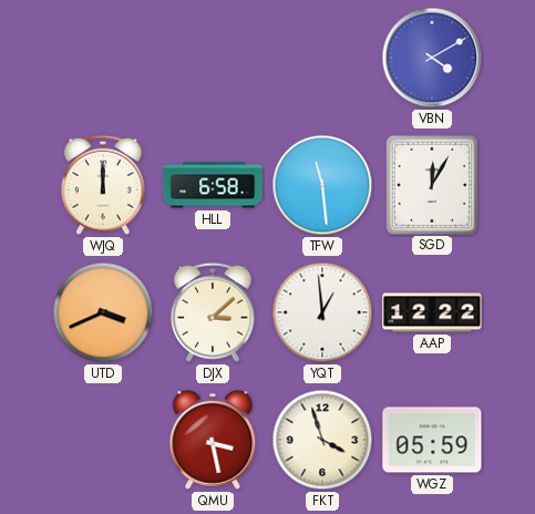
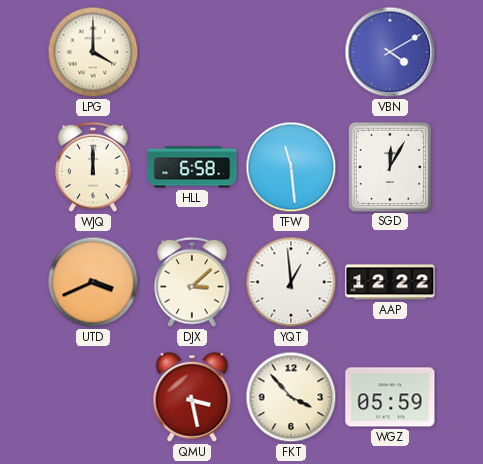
LPG: none -> 4:00
FKT: 3:57 -> 3:53
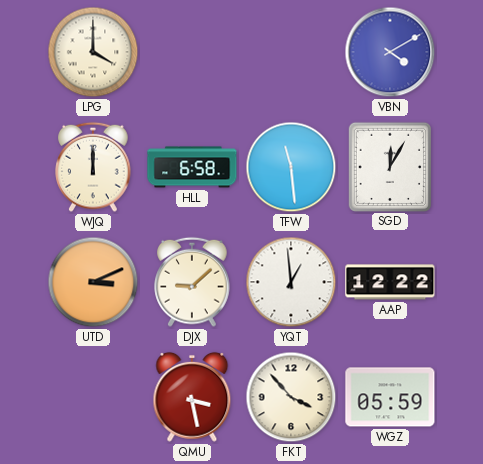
UTD: 3:41 -> 3:11
DJX: 3:08 -> 9:08
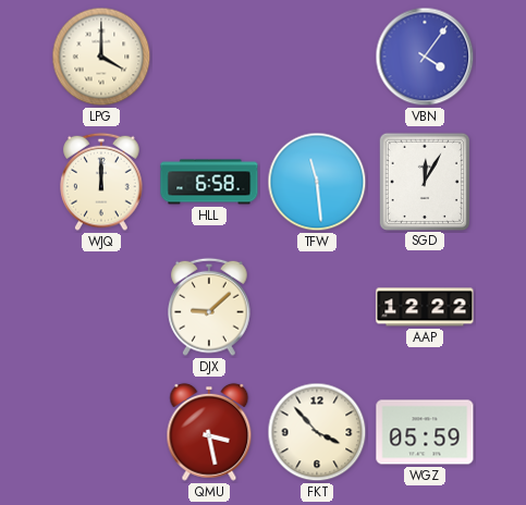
VBN: 4:10 -> 4:06
UTD: 3:11 -> none
YQT: 12:59 -> none
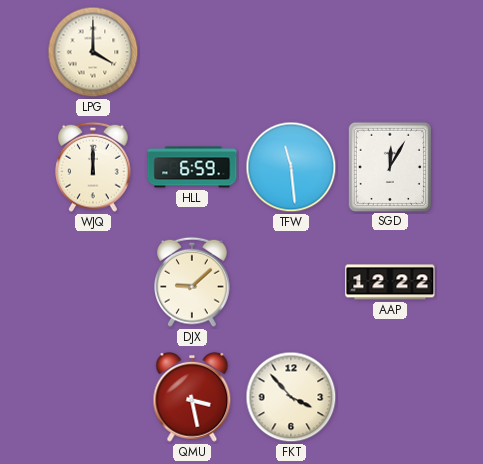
VBN: 4:06 -> none
HLL: 6:58 -> 6:59
WGZ: 05:59 -> none
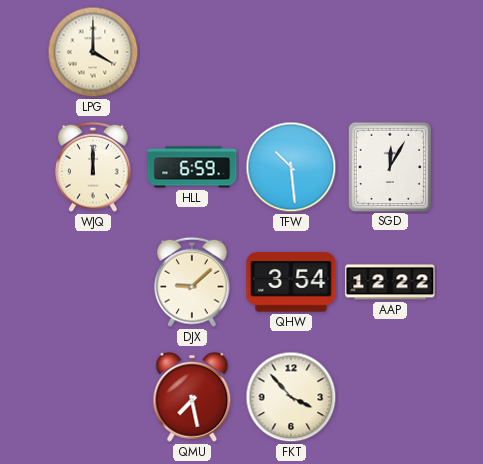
TFW: 11:29 -> 10:29
QHW: none -> 3:54
QMU: 3:28 -> 7:28
